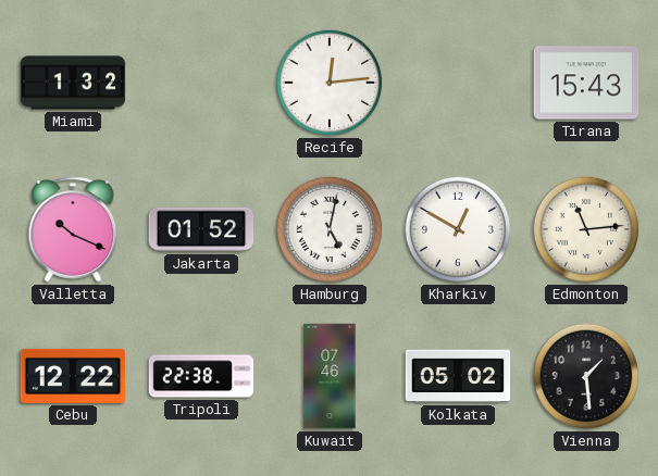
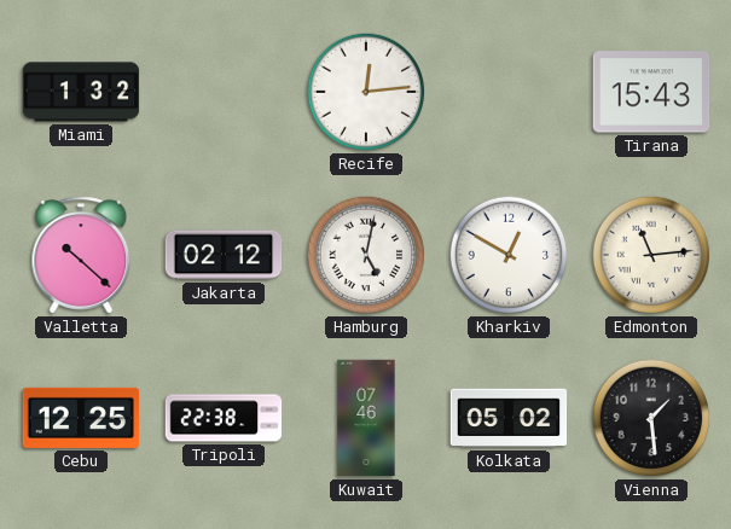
Valletta: 10:19 -> 10:22
Jakarta: 01:52 -> 02:12
Cebu: 12:22 -> 12:25
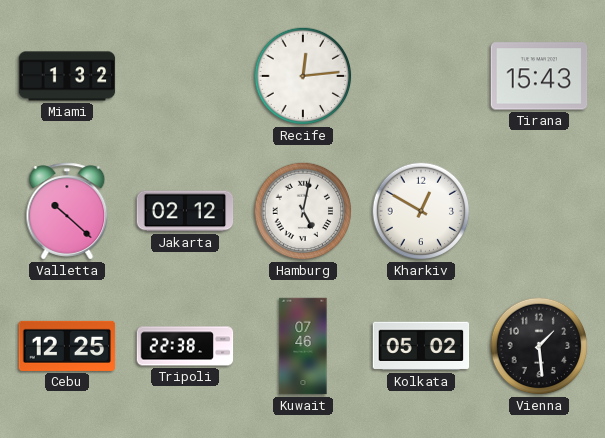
Edmonton: 11:14 -> none
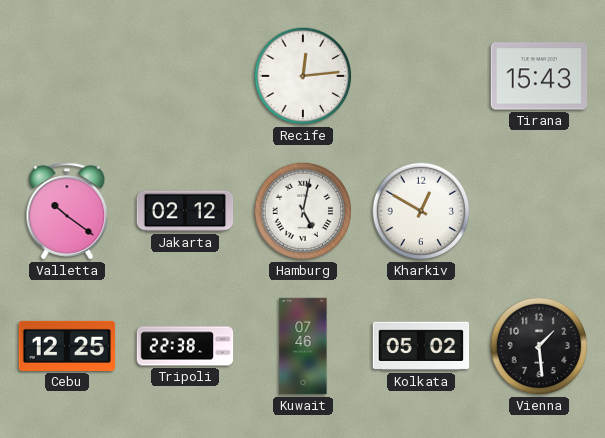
Miami: 1:32 -> none
Valletta: 10:22 -> 10:21
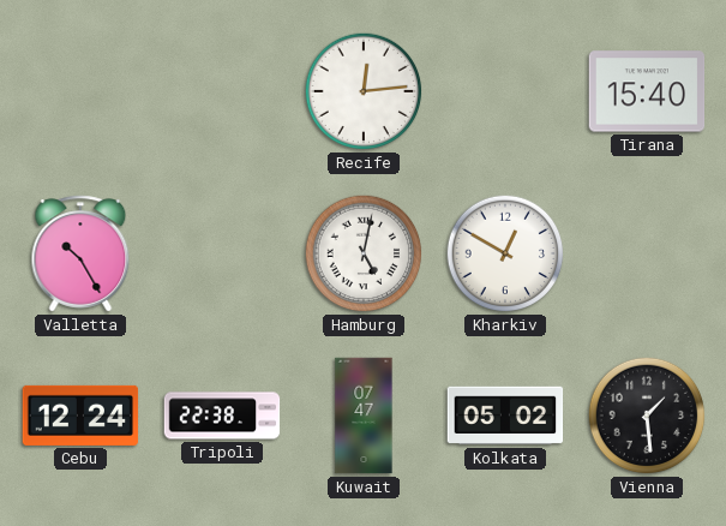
Tirana: 15:43 -> 15:40
Valletta: 10:21 -> 10:25
Jakarta: 02:12 -> none
Cebu: 12:25 -> 12:24
Kuwait: 07:46 -> 07:47
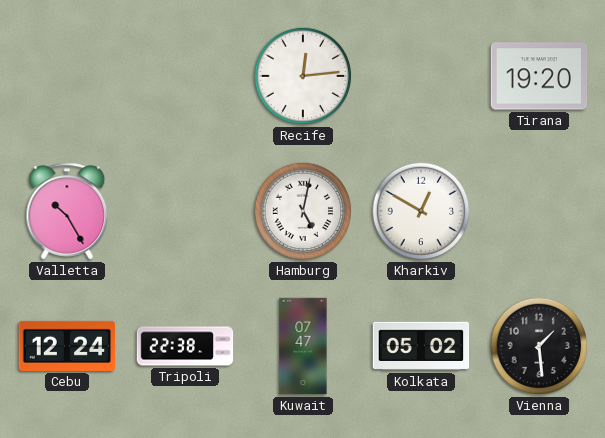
Tirana: 15:40 -> 19:20
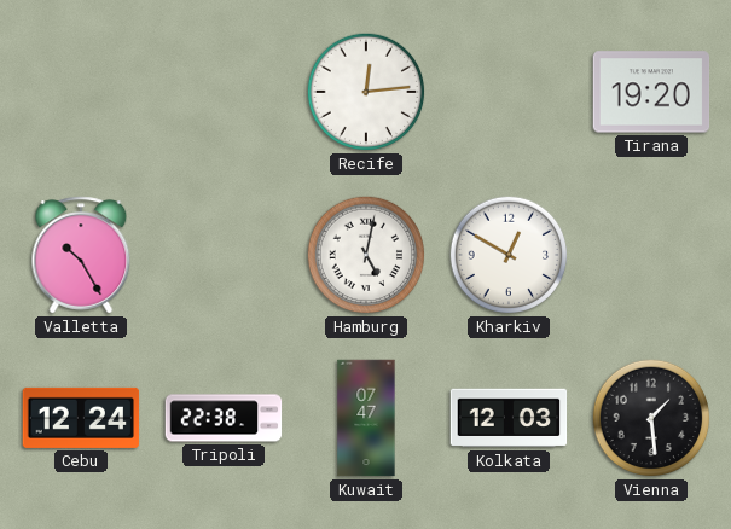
Kolkata: 05:02 -> 12:03
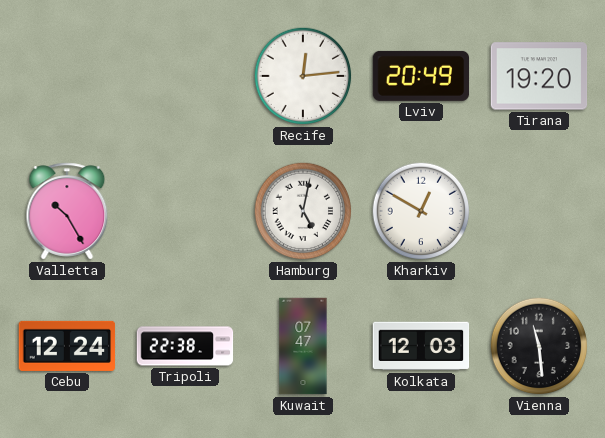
Lviv: none -> 20:49
Vienna: 1:29 -> 11:29
